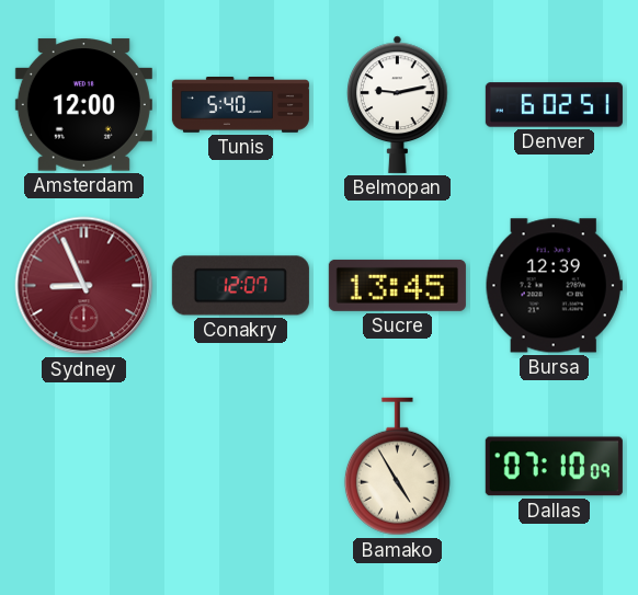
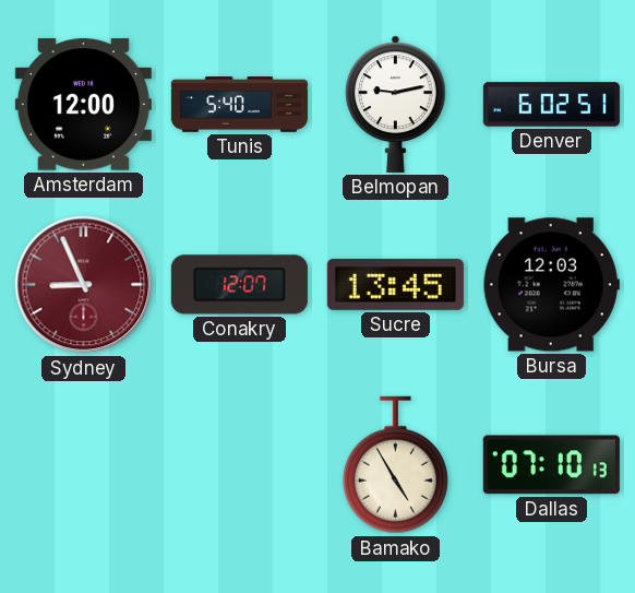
Bursa: 12:39 -> 12:03
Dallas: 07:10:09 -> 07:10:13
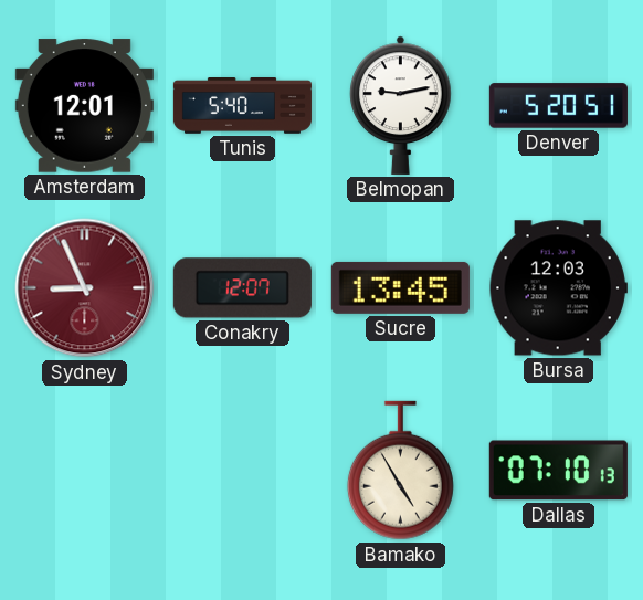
Amsterdam: 12:00 -> 12:01
Denver: 6:02 -> 5:20
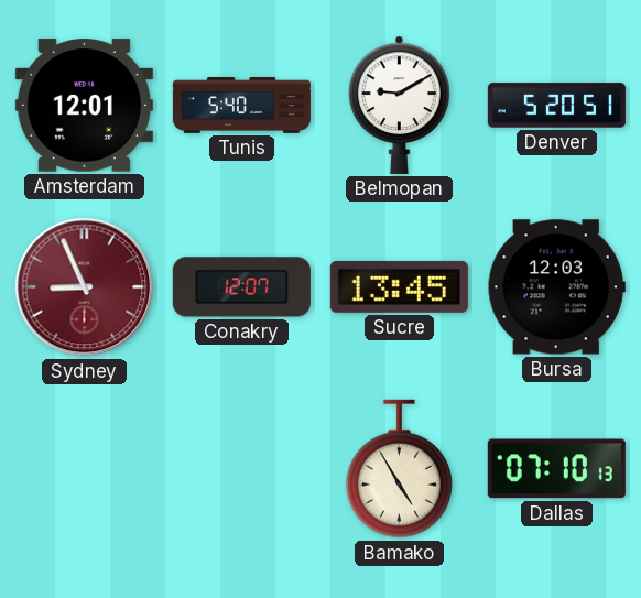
Belmopan: 9:13 -> 9:10
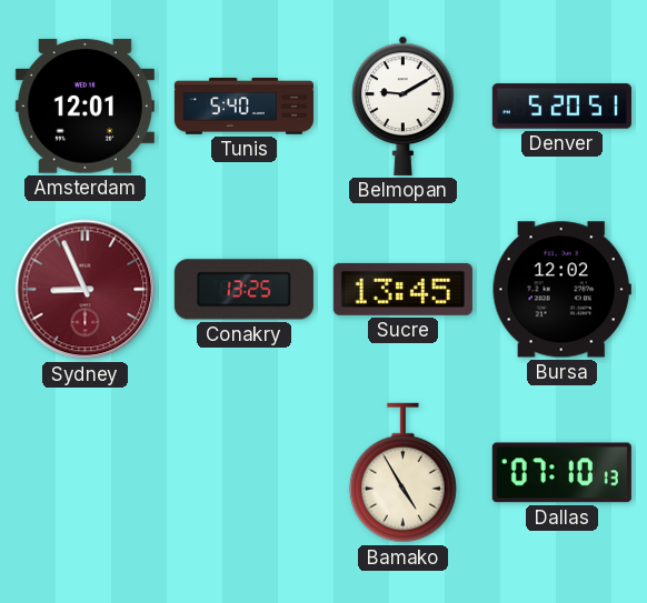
Conakry: 12:07 -> 13:25
Bursa: 12:03 -> 12:02
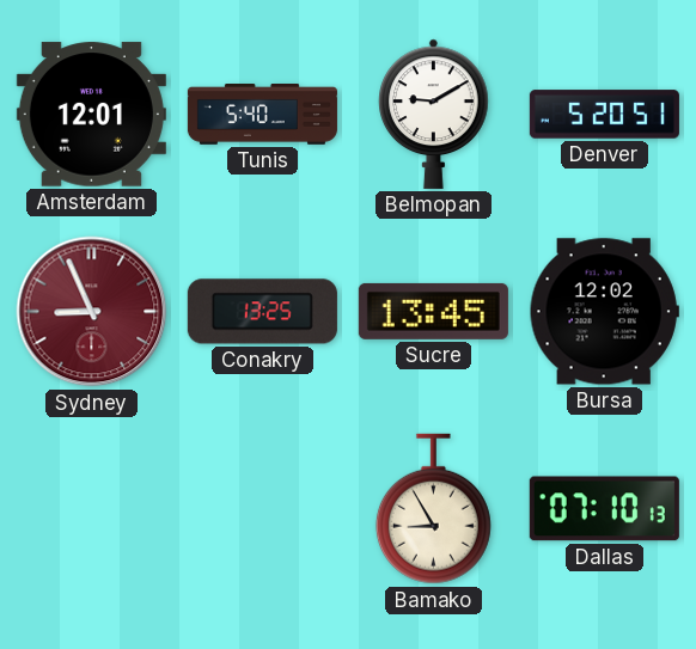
Bamako: 4:55 -> 8:55
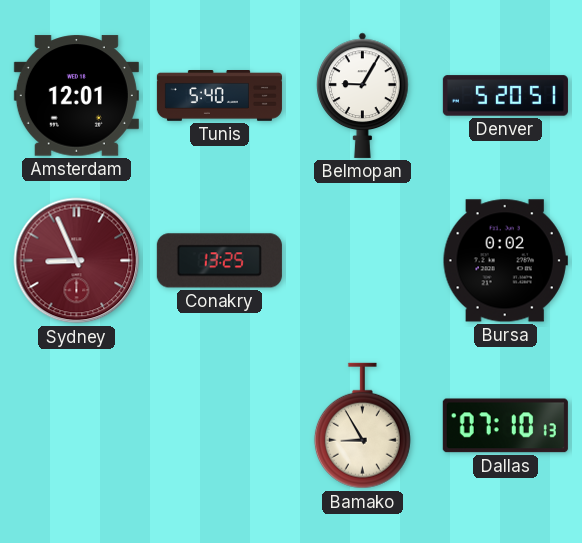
Belmopan: 9:10 -> 9:05
Sucre: 13:45 -> none
Bursa: 12:02 -> 0:02
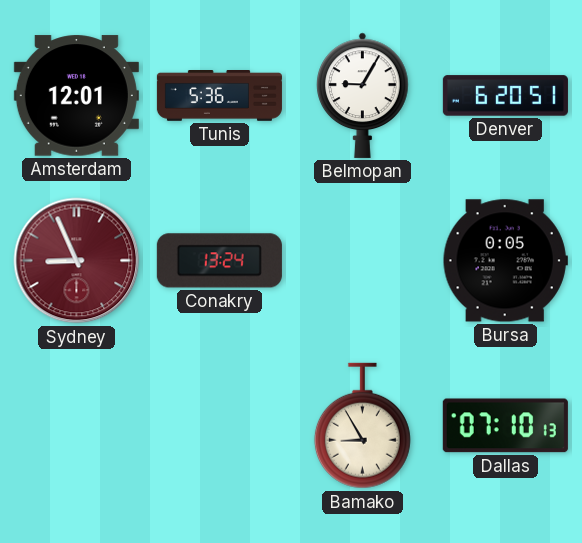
Tunis: 5:40 -> 5:36
Denver: 5:20 -> 6:20
Conakry: 13:25 -> 13:24
Bursa: 0:02 -> 0:05
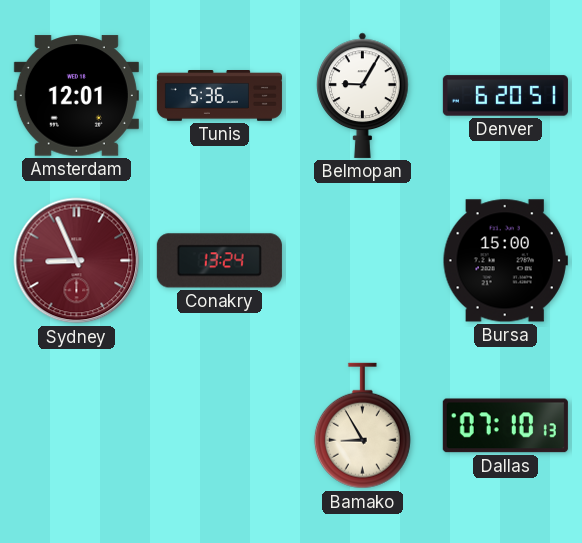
Bursa: 0:05 -> 15:00
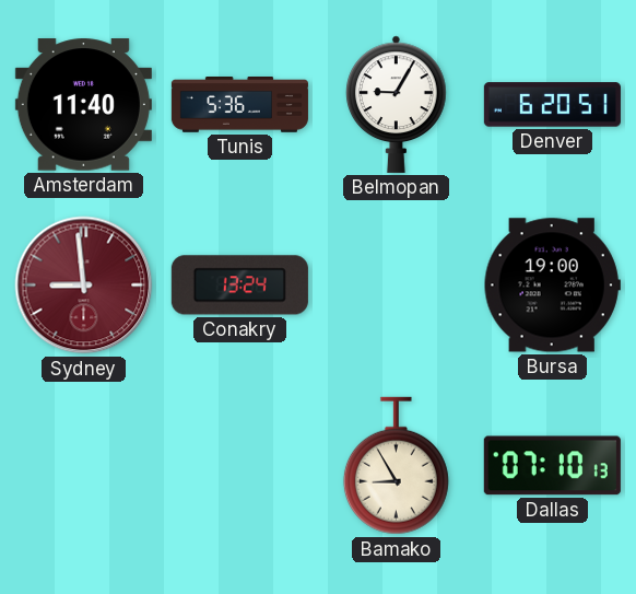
Amsterdam: 12:01 -> 11:40
Sydney: 8:56 -> 8:59
Bursa: 15:00 -> 19:00
